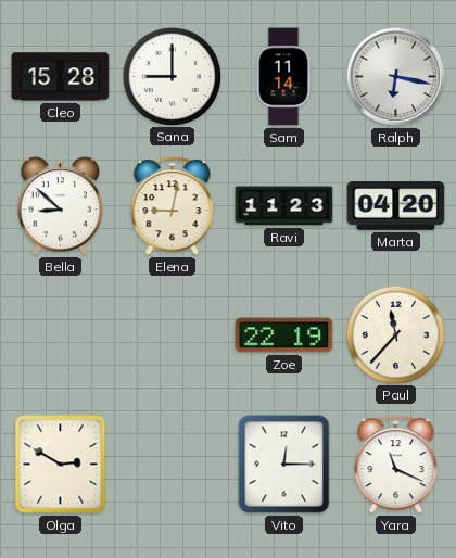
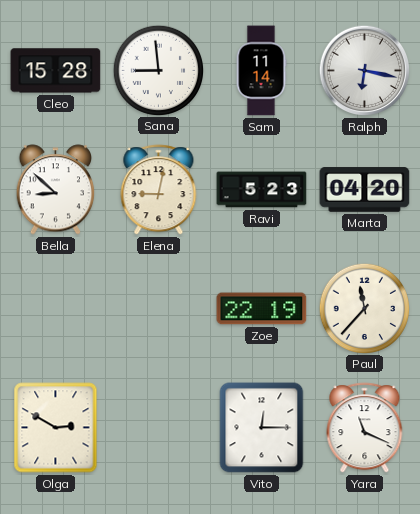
Sana: 9:00 -> 8:59
Ravi: 11:23 -> 5:23
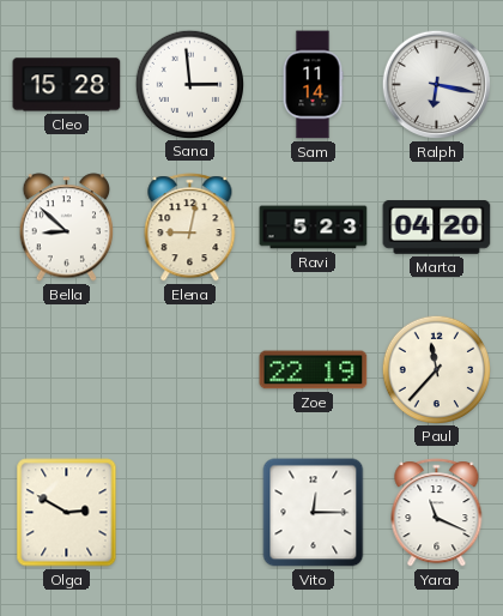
Sana: 8:59 -> 2:59
